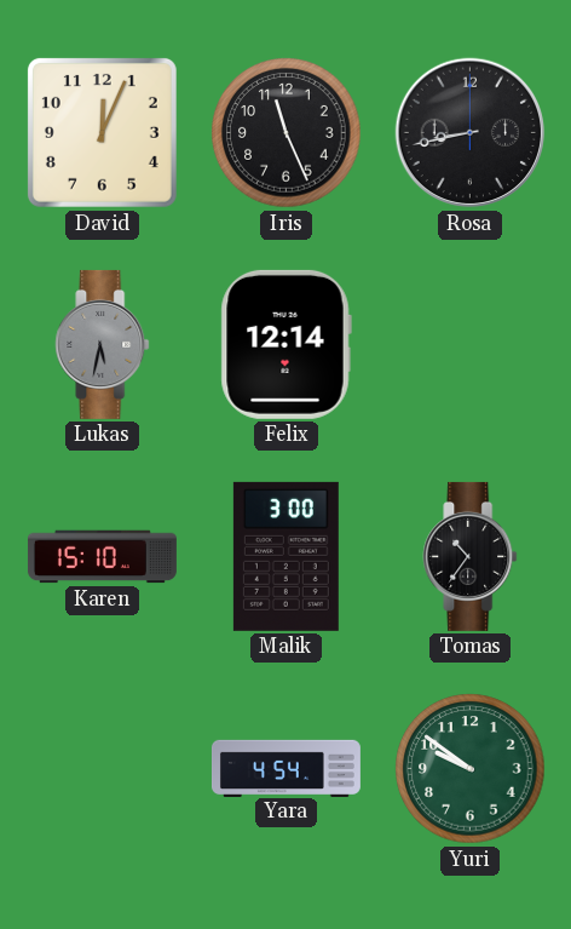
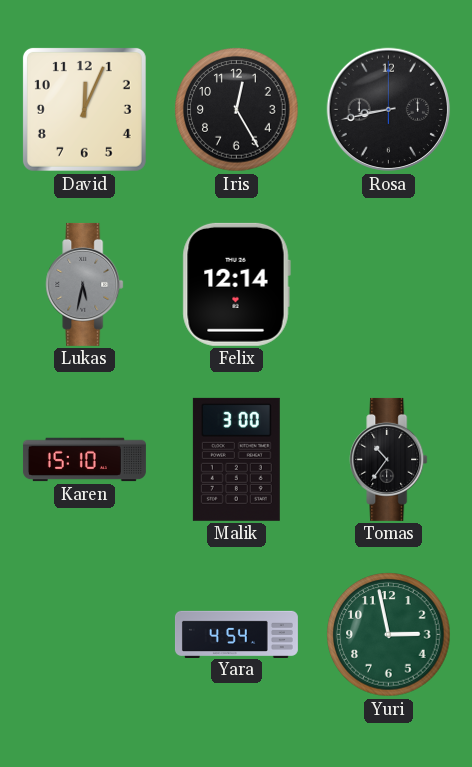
Iris: 11:26 -> 12:25
Yuri: 9:51 -> 2:58
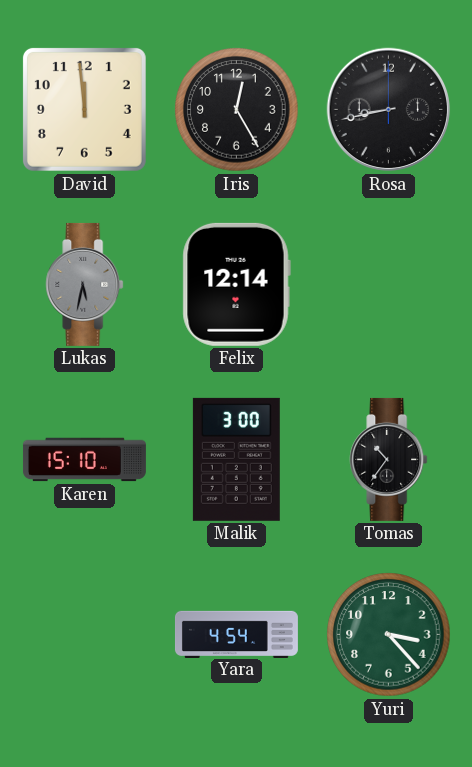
David: 12:04 -> 11:59
Yuri: 2:58 -> 3:23
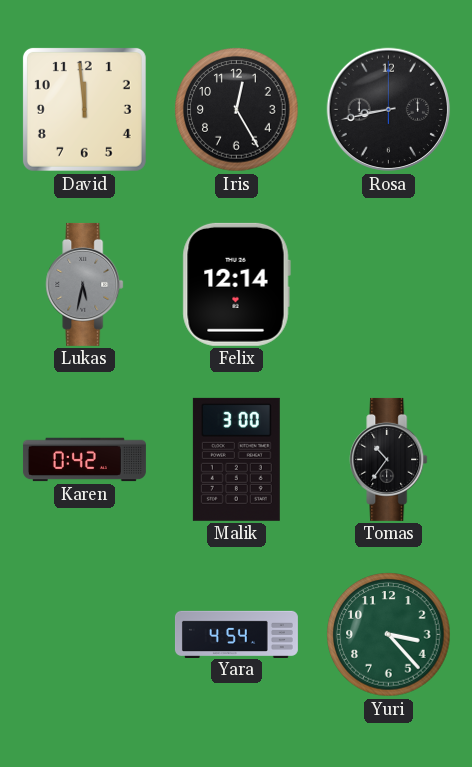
Karen: 15:10 -> 0:42
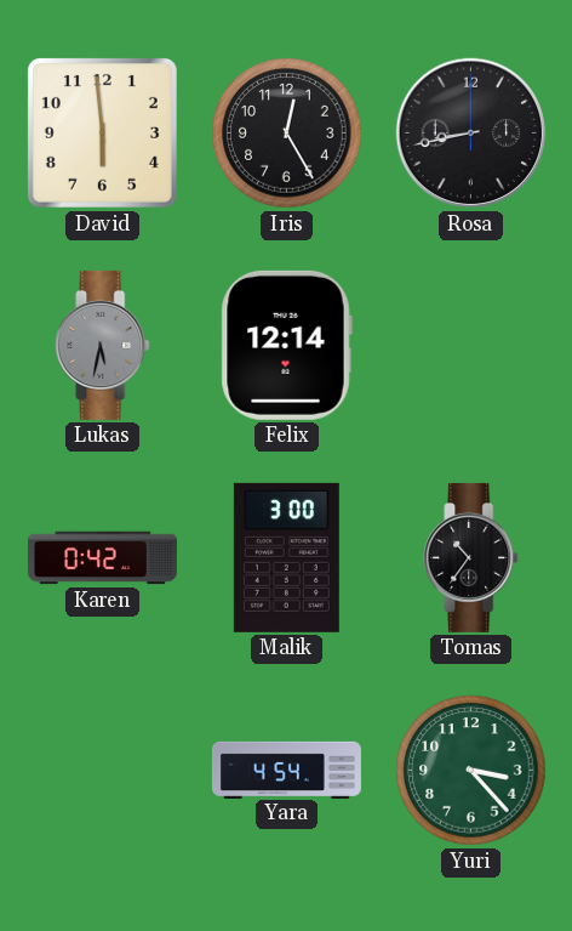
David: 11:59 -> 5:59
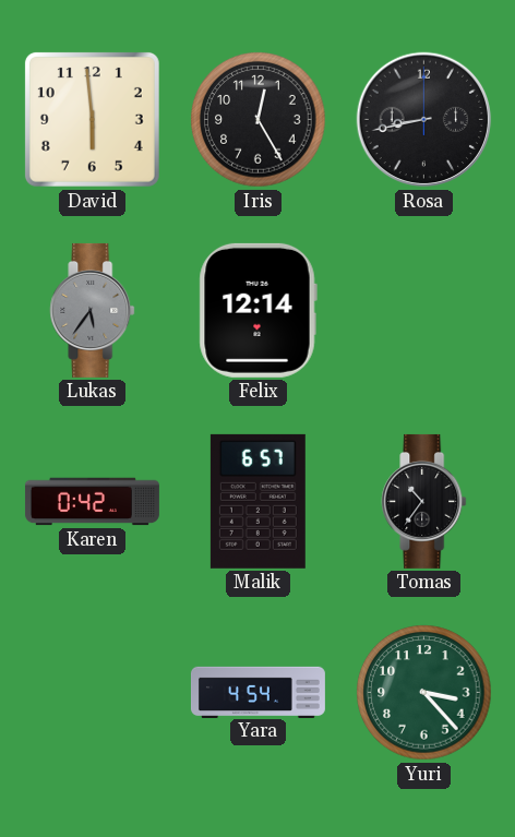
Lukas: 5:32 -> 5:36
Malik: 3:00 -> 6:57
